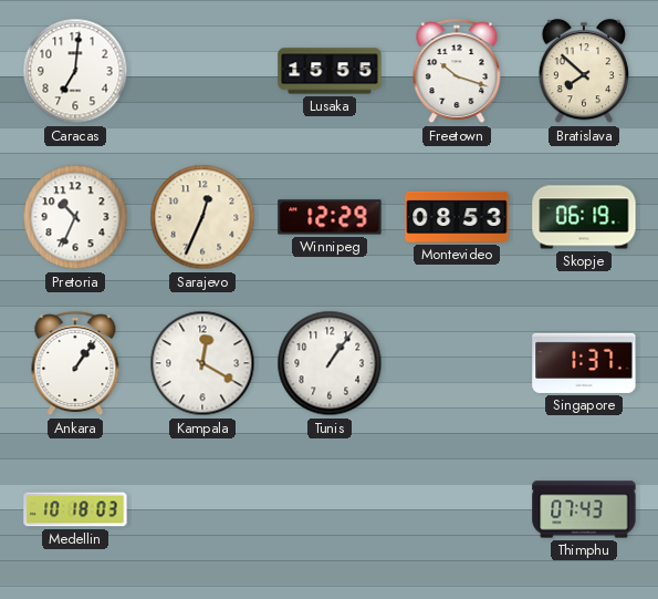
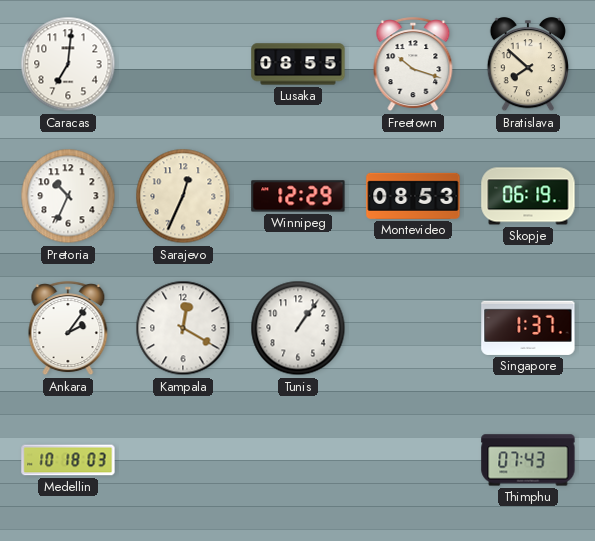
Lusaka: 15:55 -> 08:55
Ankara: 1:06 -> 2:06
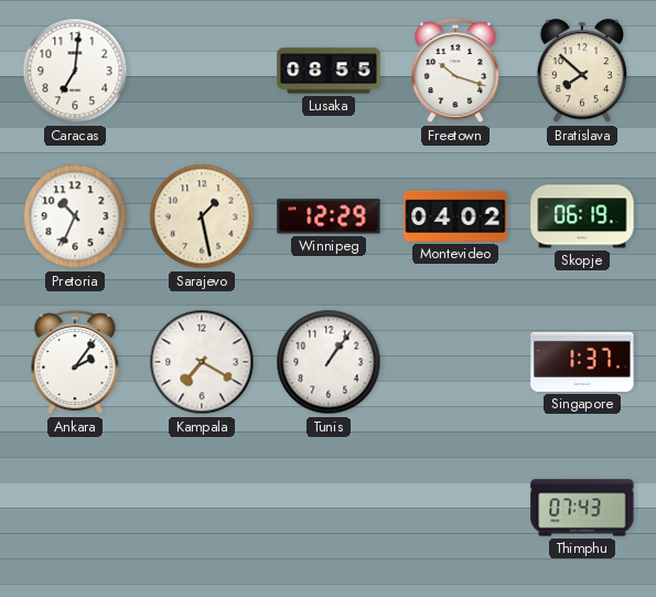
Sarajevo: 12:34 -> 1:28
Montevideo: 08:53 -> 04:02
Kampala: 12:20 -> 7:20
Medellin: 10:18 -> none
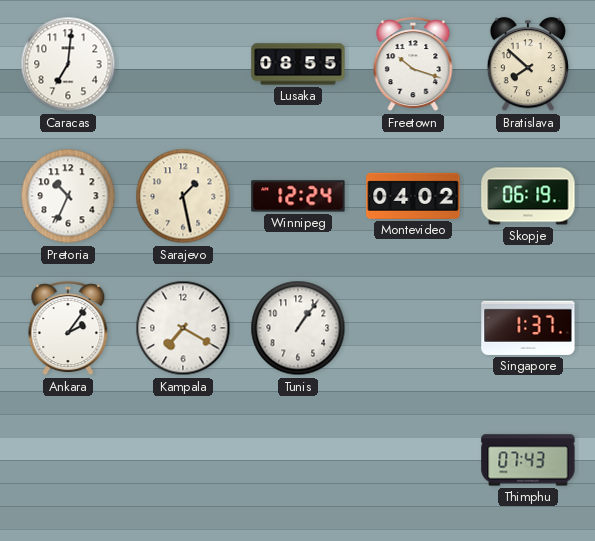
Winnipeg: 12:29 -> 12:24
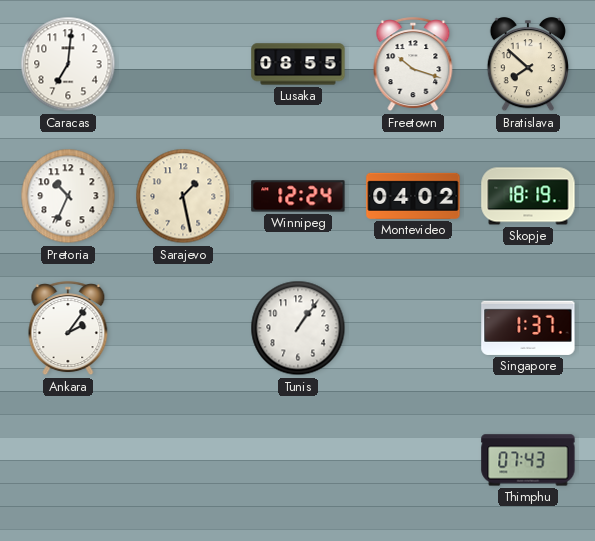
Skopje: 06:19 -> 18:19
Kampala: 7:20 -> none
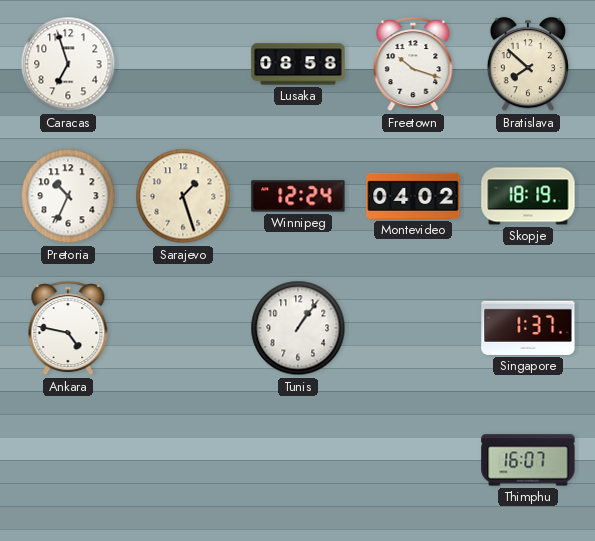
Caracas: 7:01 -> 6:57
Lusaka: 08:55 -> 08:58
Sarajevo: 1:28 -> 1:27
Ankara: 2:06 -> 4:47
Thimphu: 07:43 -> 16:07
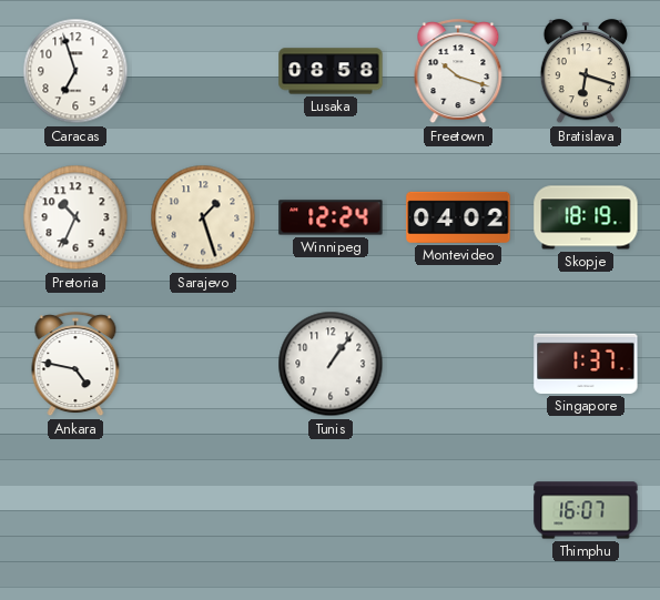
Bratislava: 7:52 -> 6:18
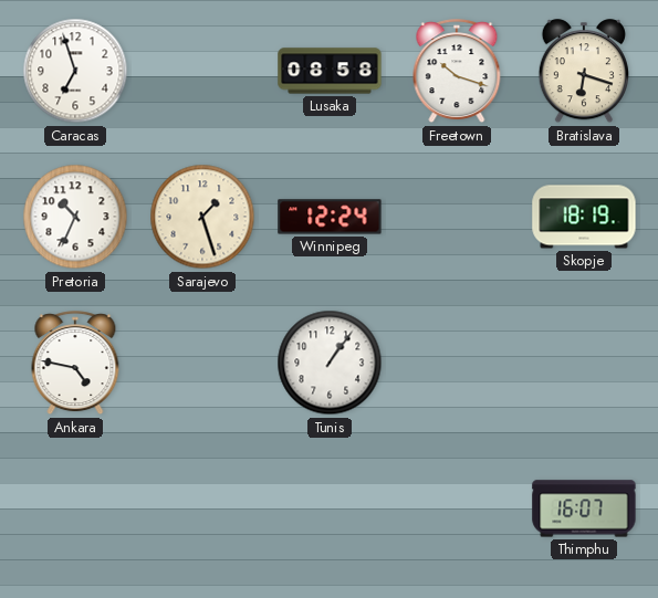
Montevideo: 04:02 -> none
Singapore: 1:37 -> none
